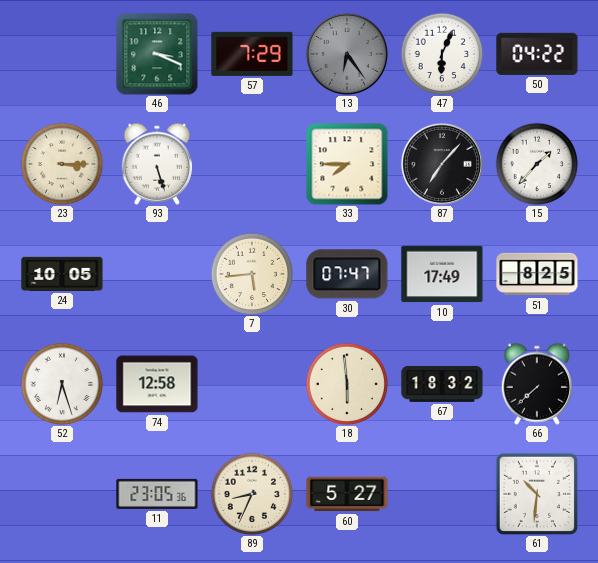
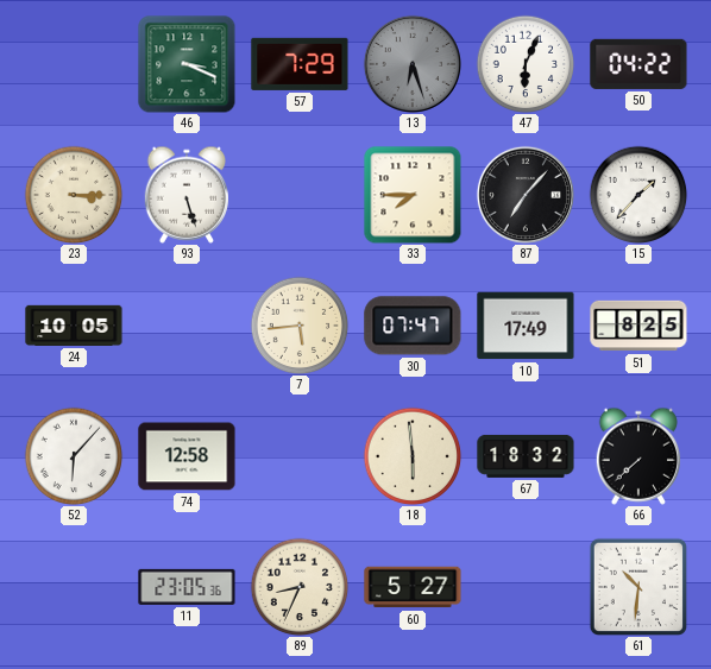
13: 6:24 -> 6:27
52: 6:27 -> 6:07
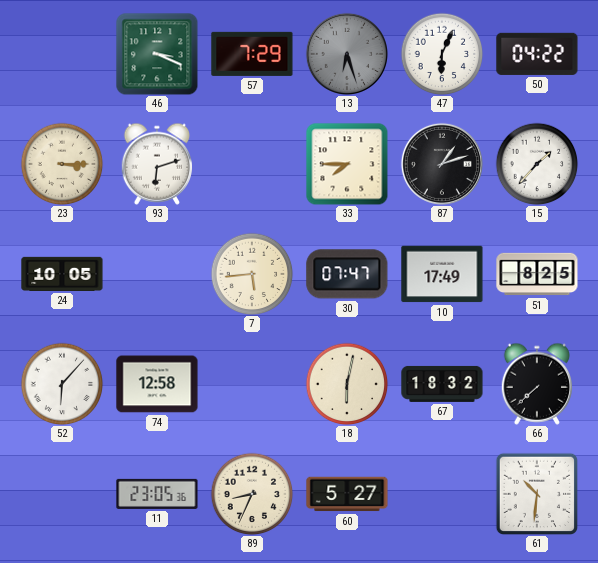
93: 5:27 -> 6:12
87: 7:07 -> 1:12
18: 5:59 -> 6:02
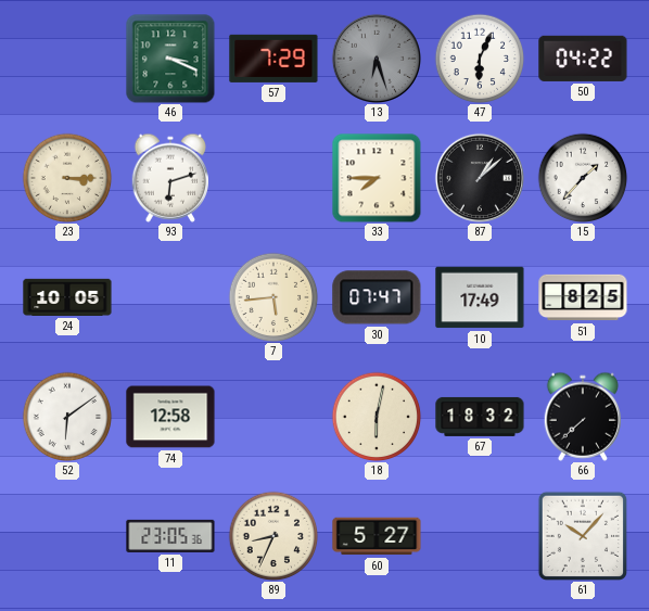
87: 1:12 -> 1:08
52: 6:07 -> 6:09
61: 10:31 -> 10:07
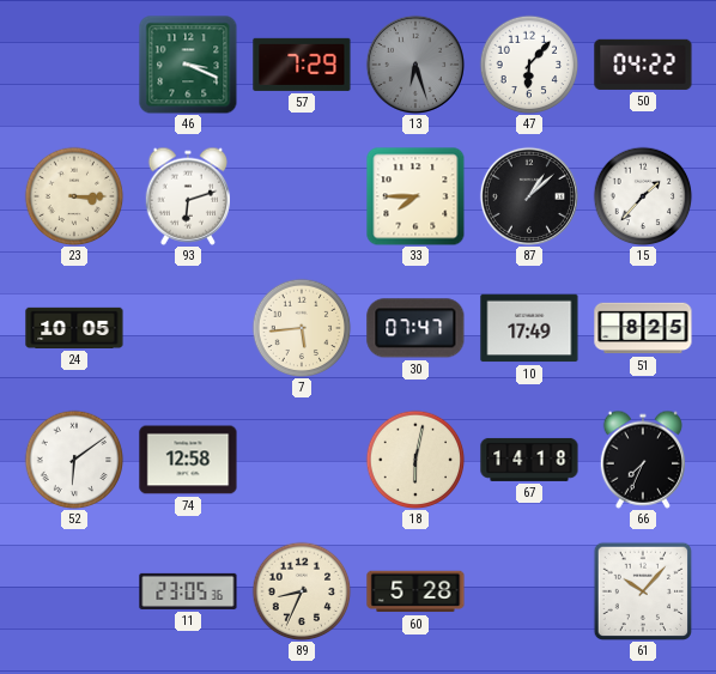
47: 6:04 -> 6:07
67: 18:32 -> 14:18
66: 7:38 -> 7:34
60: 5:27 -> 5:28
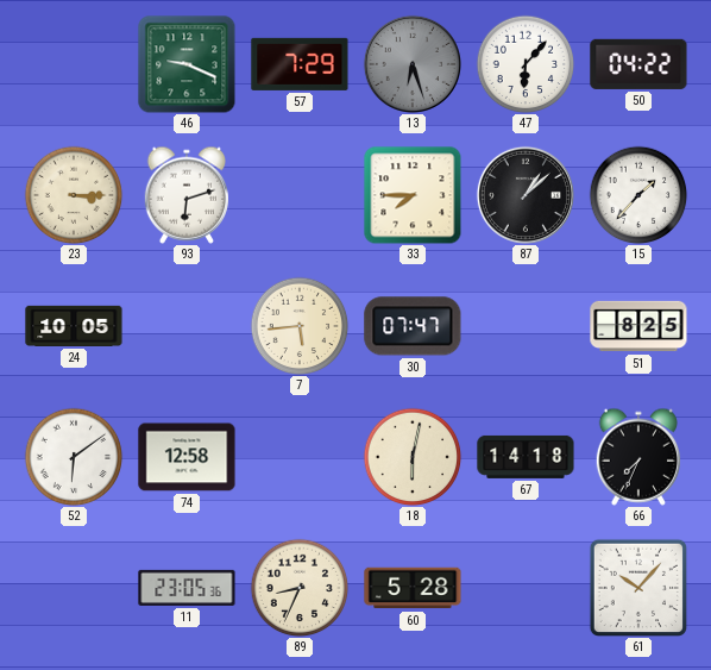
46: 3:19 -> 9:19
10: 17:49 -> none
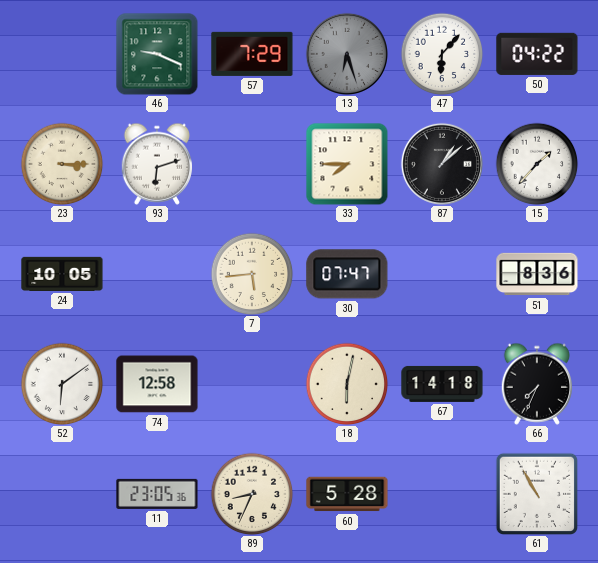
51: 8:25 -> 8:36
61: 10:07 -> 10:55
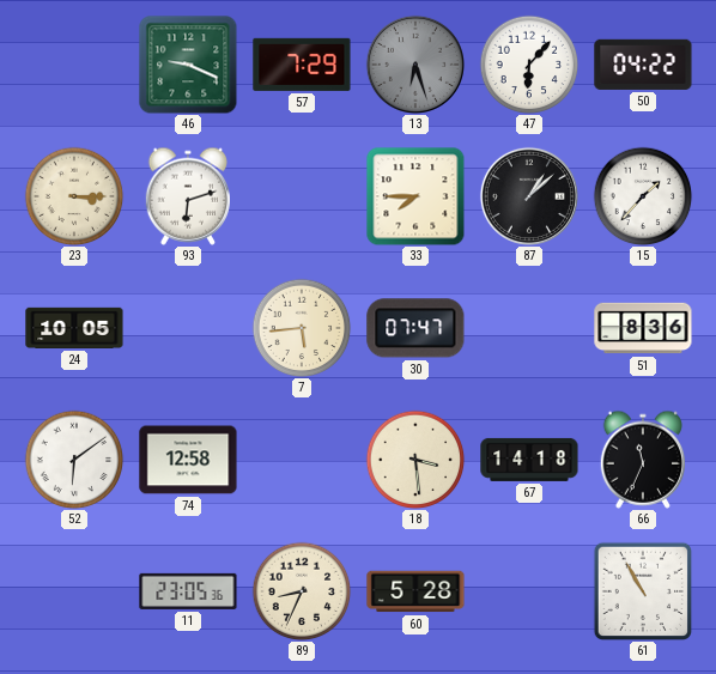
18: 6:02 -> 3:29
66: 7:34 -> 11:34
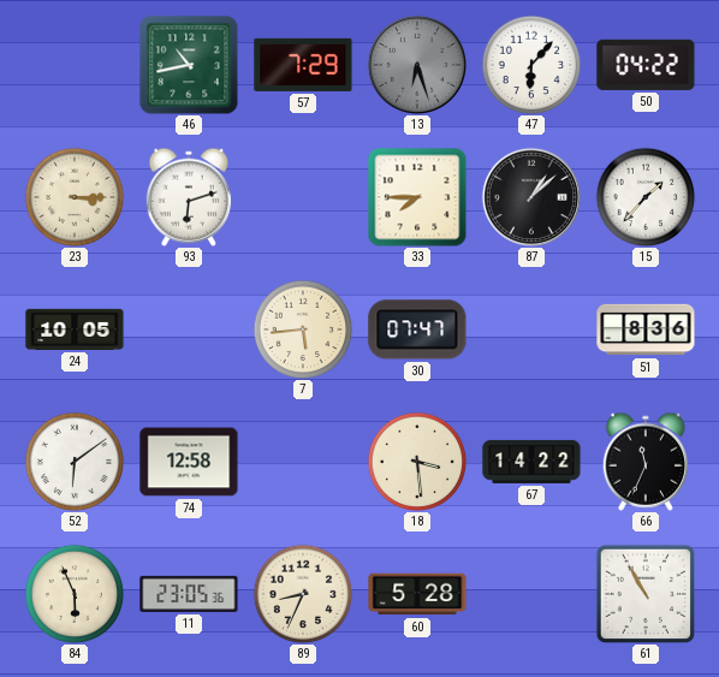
46: 9:19 -> 10:43
67: 14:18 -> 14:22
84: none -> 5:56
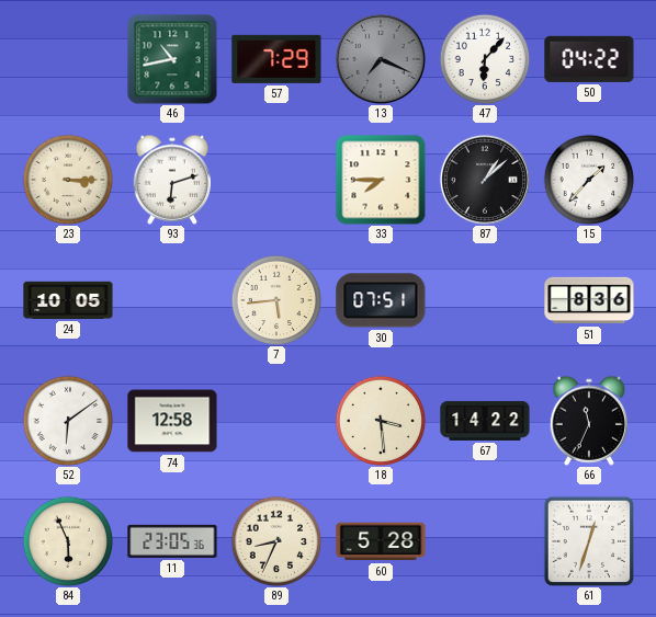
13: 6:27 -> 7:19
30: 07:47 -> 07:51
61: 10:55 -> 12:33
